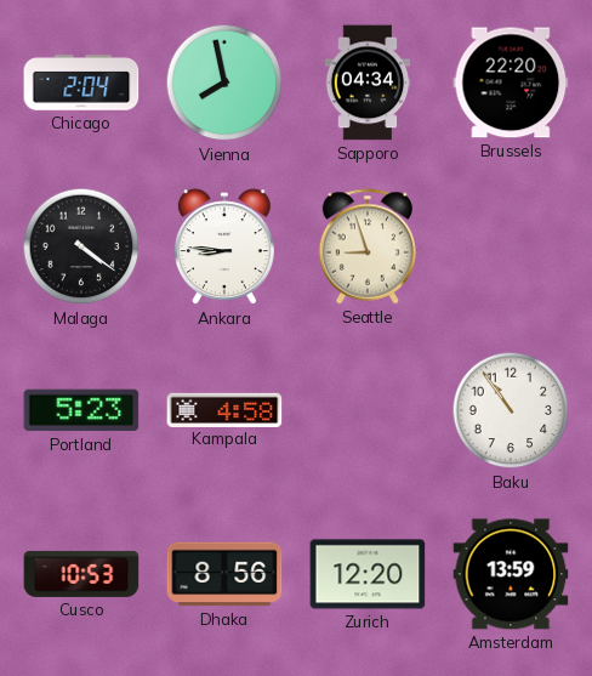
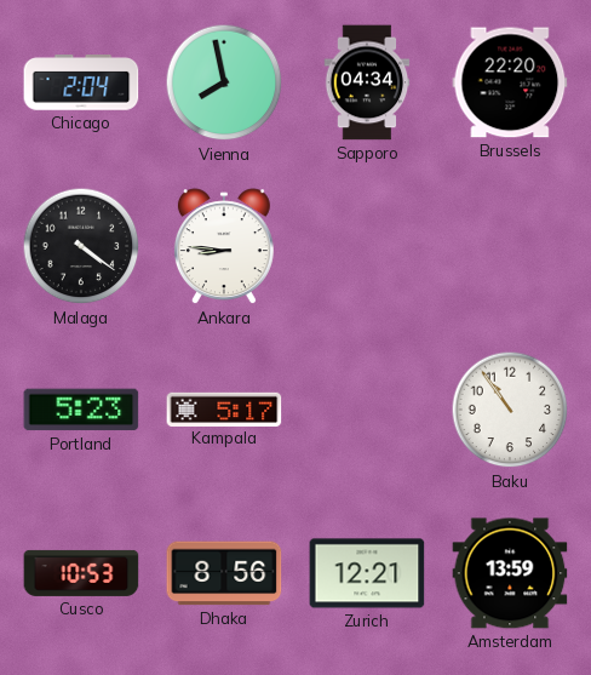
Seattle: 8:57 -> none
Kampala: 4:58 -> 5:17
Zurich: 12:20 -> 12:21
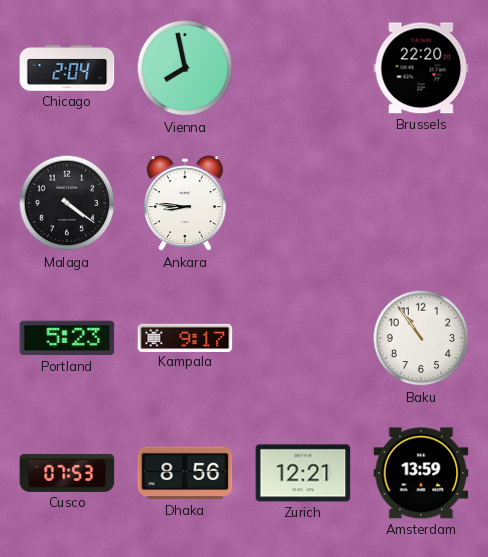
Sapporo: 04:34 -> none
Kampala: 5:17 -> 9:17
Cusco: 10:53 -> 07:53
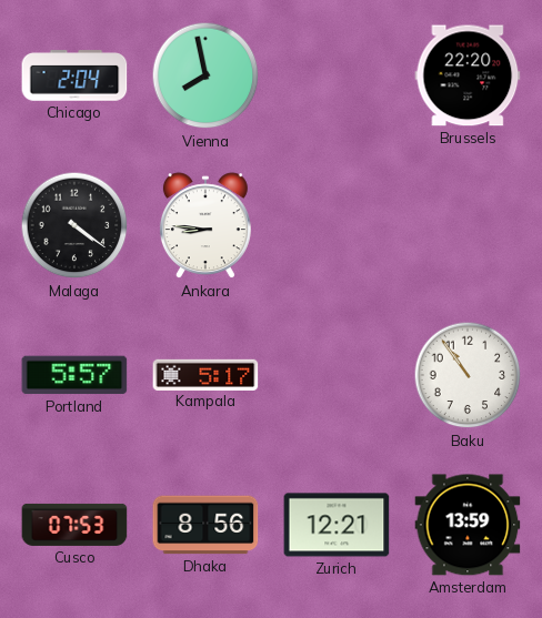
Portland: 5:23 -> 5:57
Kampala: 9:17 -> 5:17
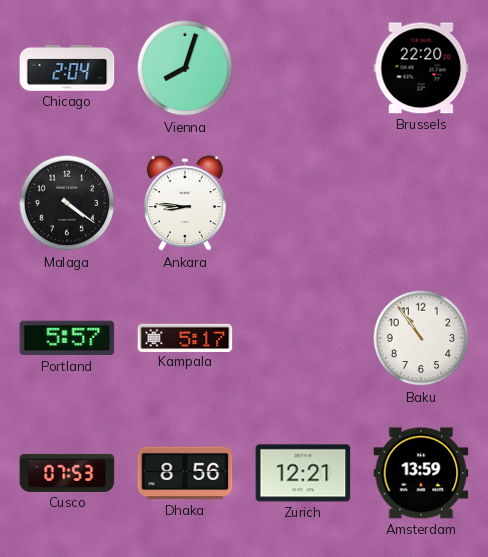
Vienna: 7:58 -> 8:03
